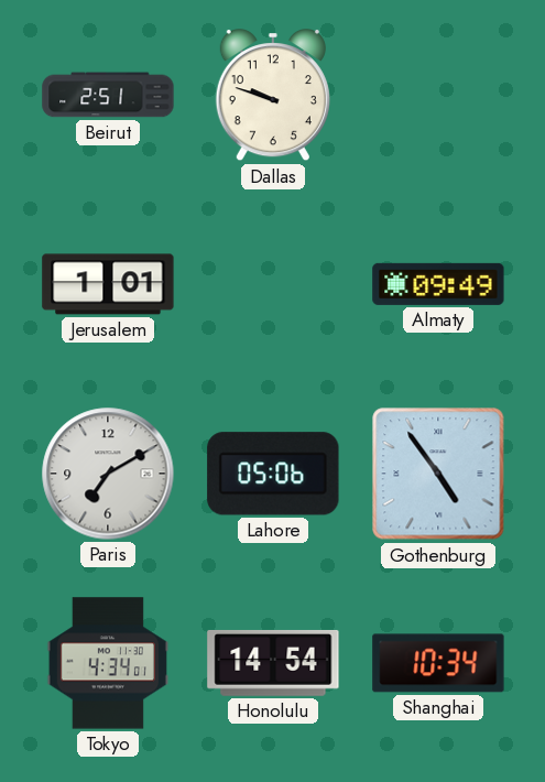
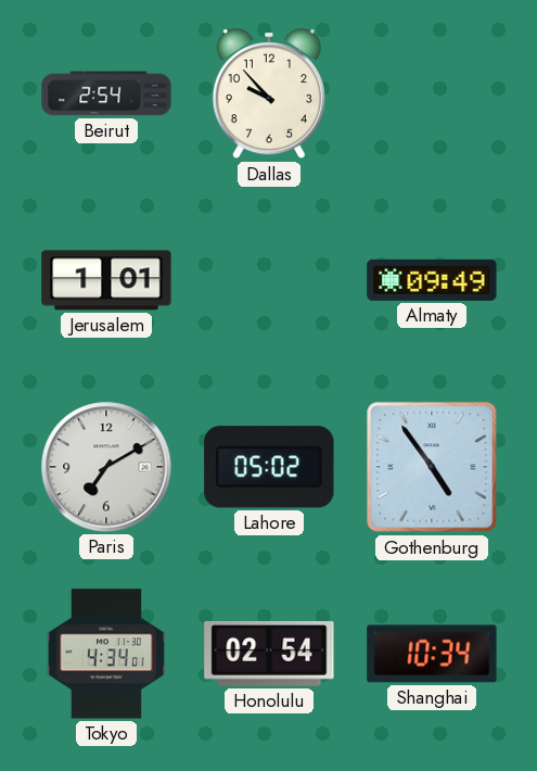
Beirut: 2:51 -> 2:54
Dallas: 9:48 -> 9:53
Lahore: 05:06 -> 05:02
Honolulu: 14:54 -> 02:54
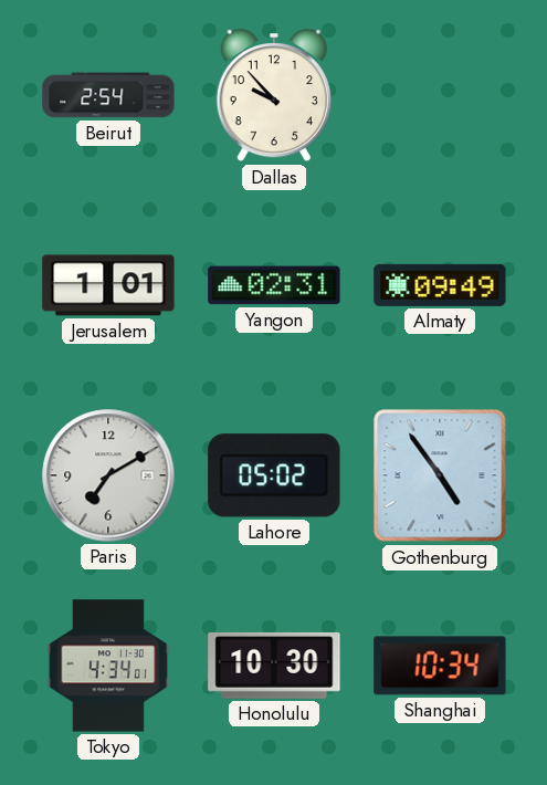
Yangon: none -> 02:31
Honolulu: 02:54 -> 10:30
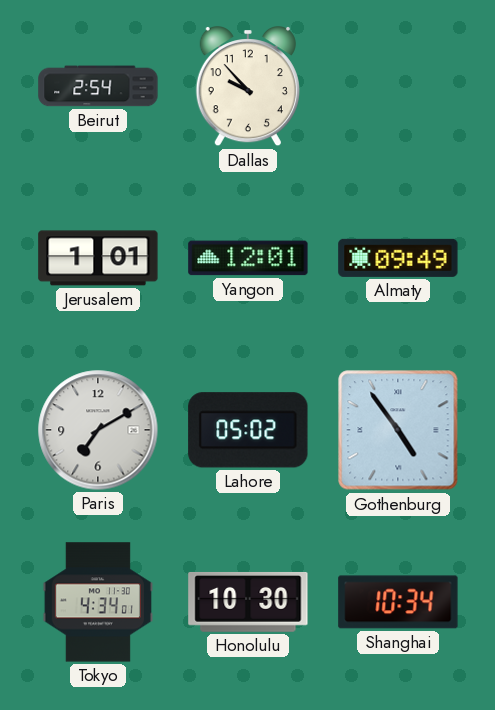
Yangon: 02:31 -> 12:01
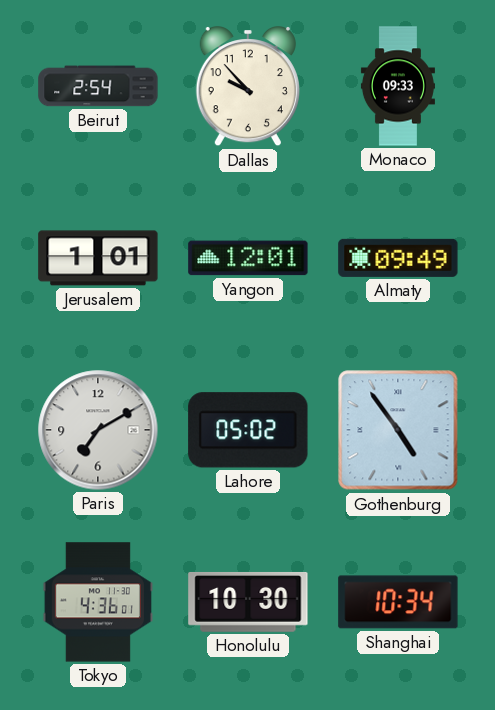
Monaco: none -> 09:33
Tokyo: 4:34 -> 4:36
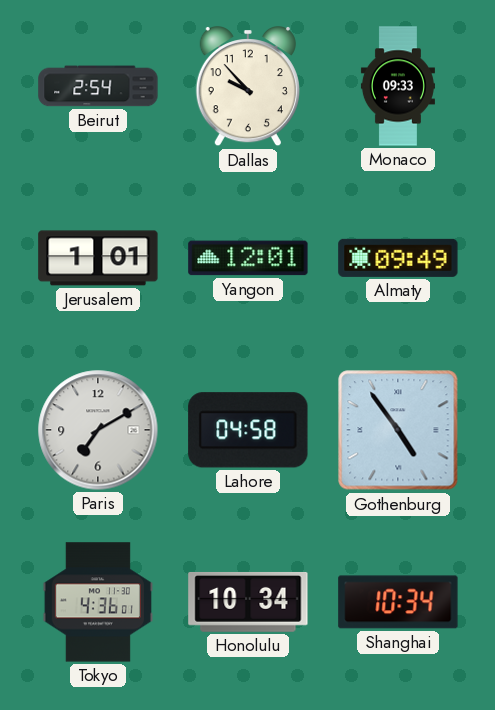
Lahore: 05:02 -> 04:58
Honolulu: 10:30 -> 10:34
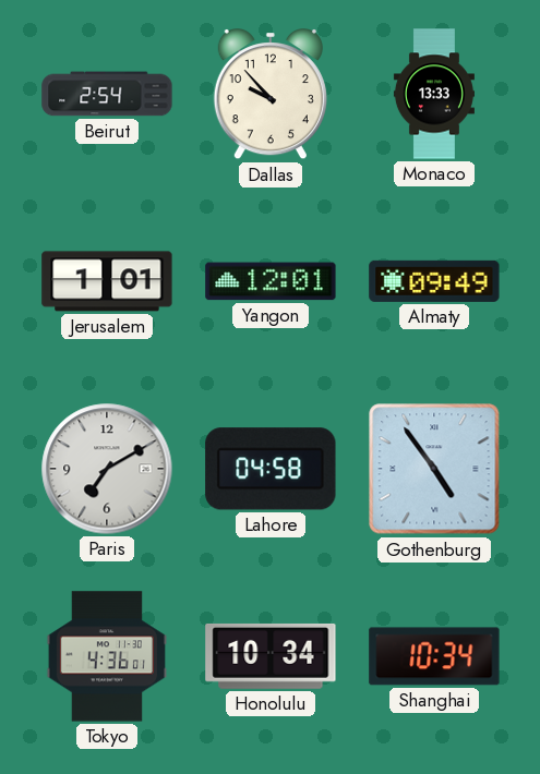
Monaco: 09:33 -> 13:33
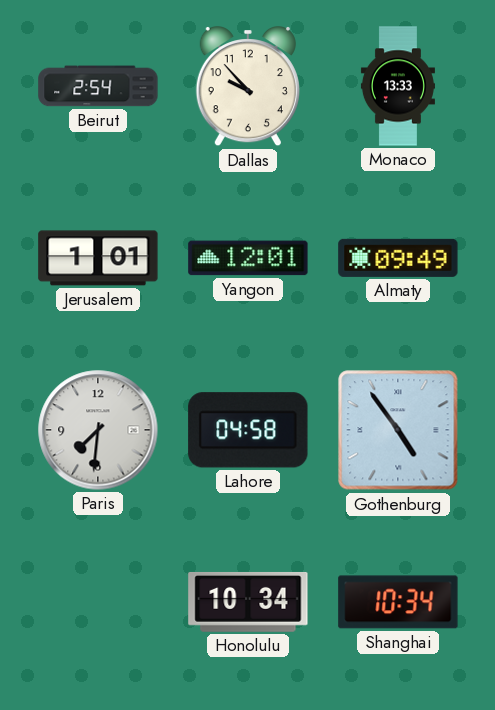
Paris: 7:10 -> 7:31
Tokyo: 4:36 -> none
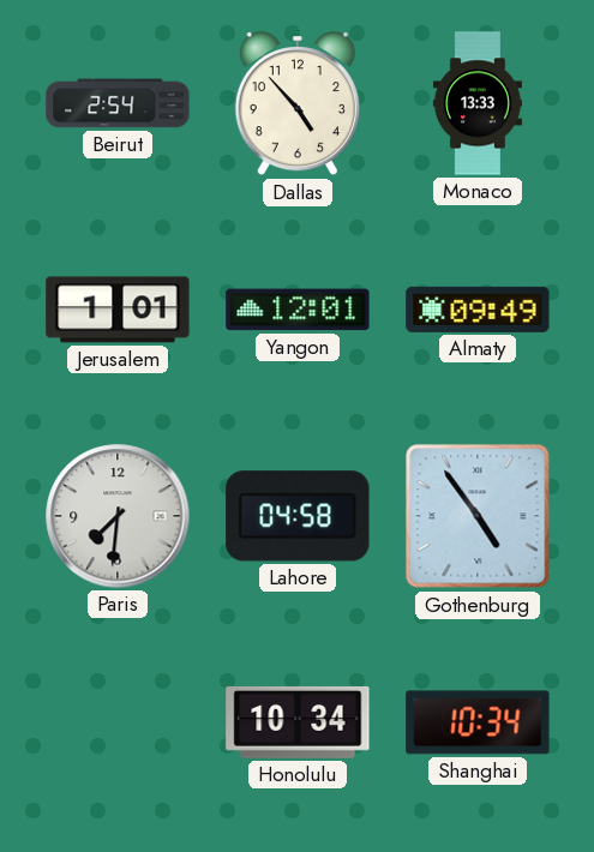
Dallas: 9:53 -> 4:53
